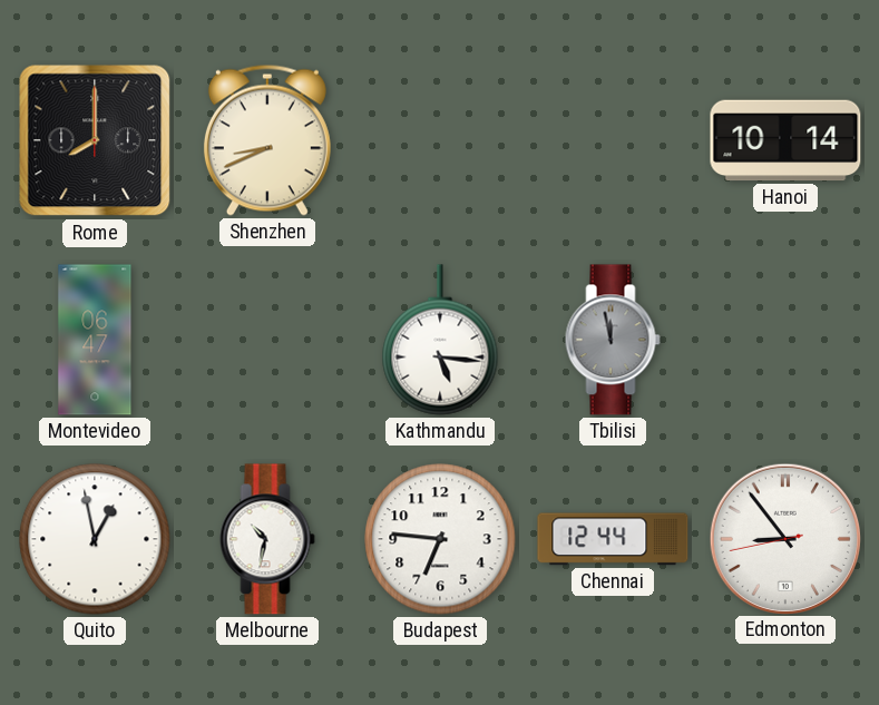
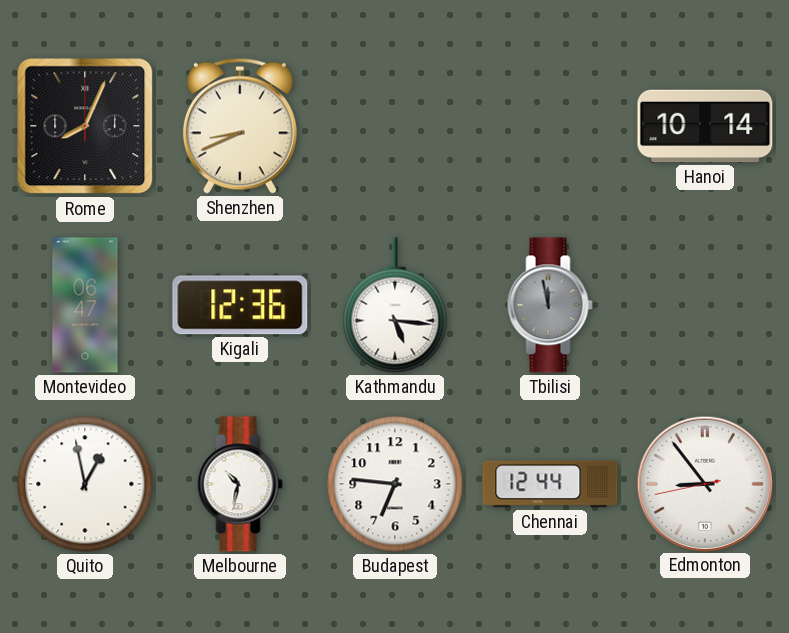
Rome: 8:00 -> 8:04
Kigali: none -> 12:36
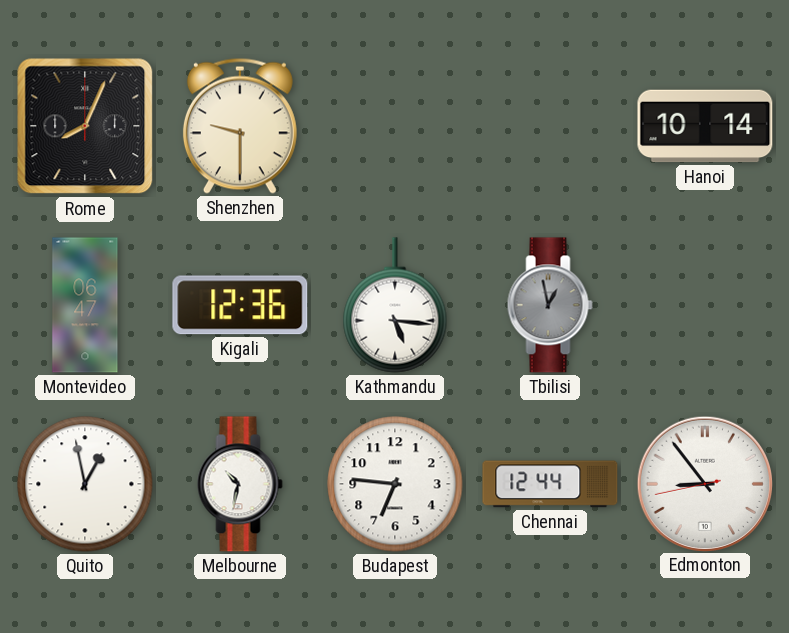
Shenzhen: 8:41 -> 9:30
Tbilisi: 11:58 -> 12:58
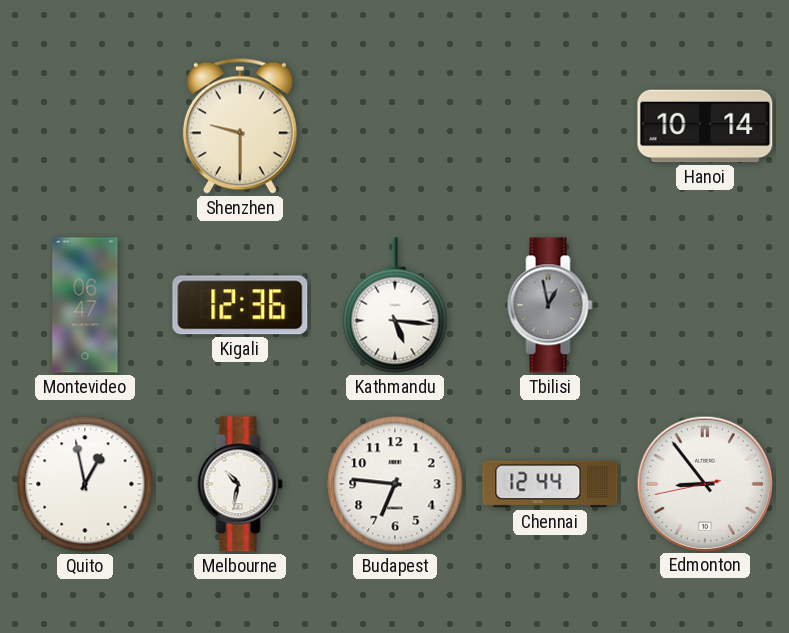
Rome: 8:04 -> none
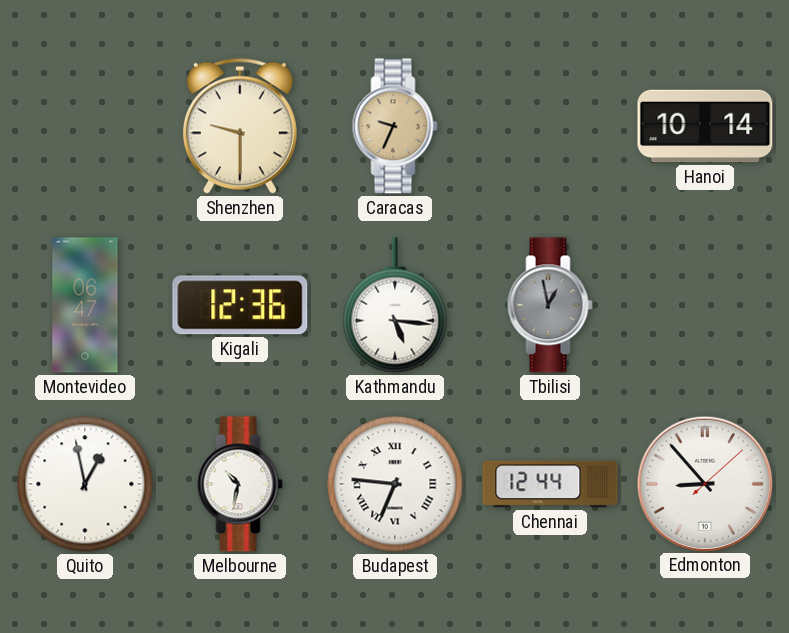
Caracas: none -> 9:34
Budapest numerals: Arabic -> Roman
Edmonton: 8:53:43 -> 8:53:08
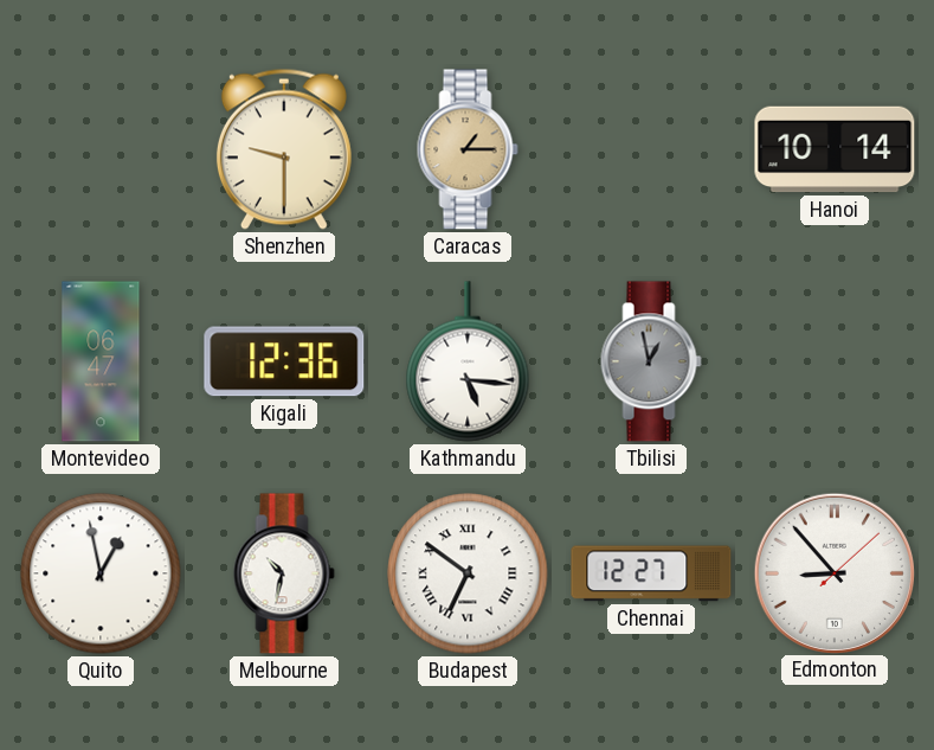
Caracas: 9:34 -> 1:15
Budapest: 6:46 -> 6:51
Chennai: 12:44 -> 12:27
